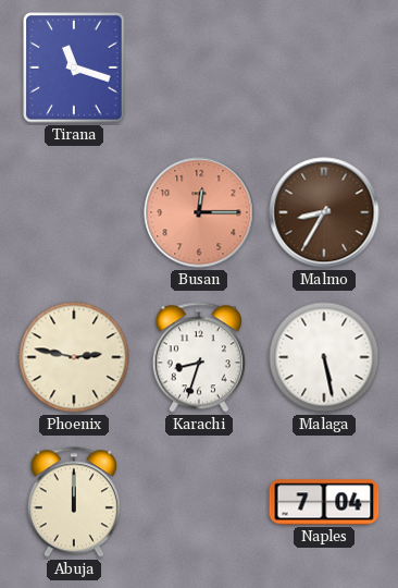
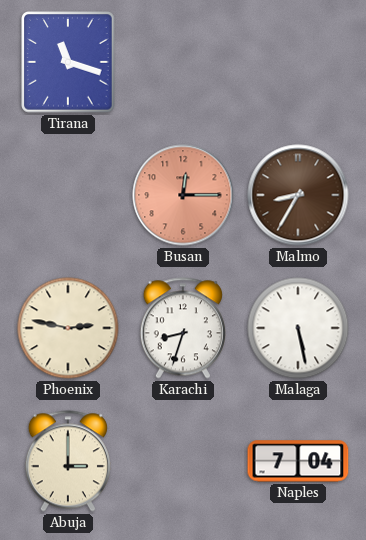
Abuja: 12:00 -> 3:00
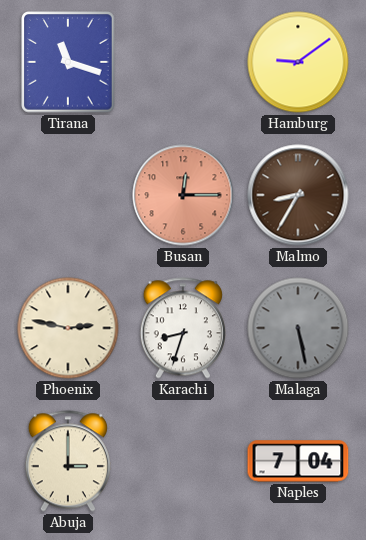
Hamburg: none -> 9:09
Malaga dial: white -> grey
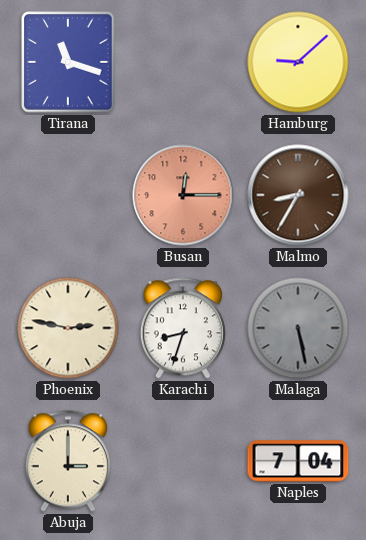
Hamburg: 9:09 -> 9:08
